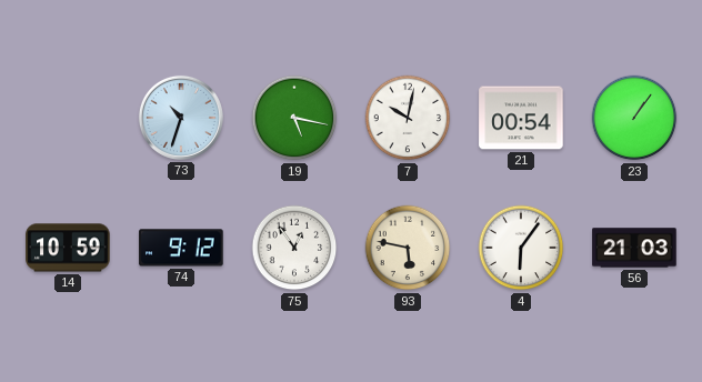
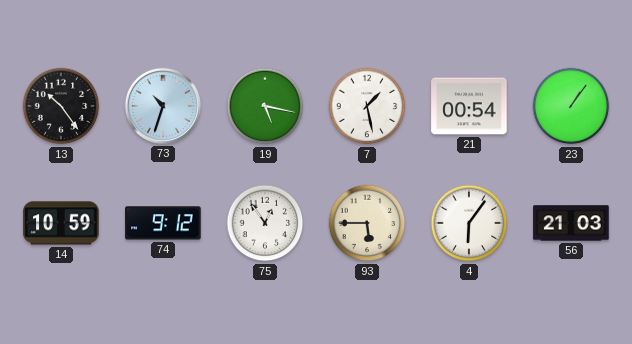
13: none -> 10:24
7: 10:02 -> 1:28
93: 5:47 -> 5:45
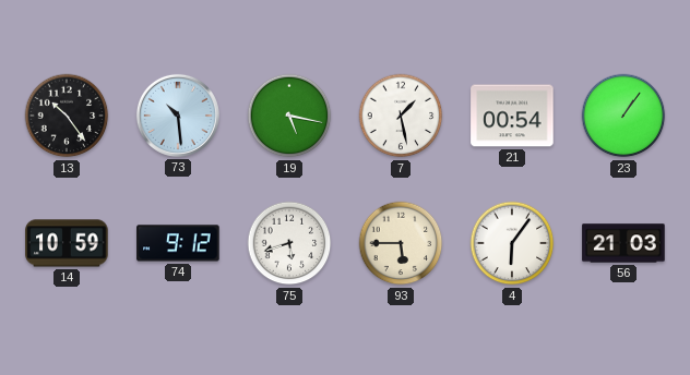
73: 10:33 -> 10:29
75: 12:54 -> 5:42
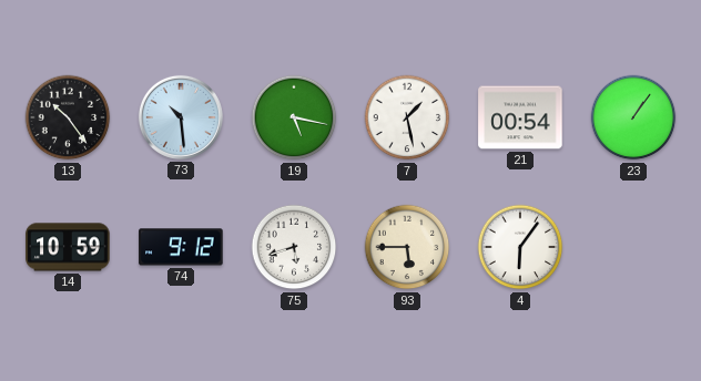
56: 21:03 -> none
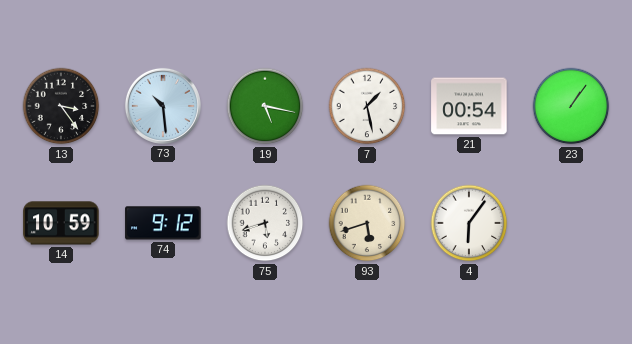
13: 10:24 -> 3:24
93: 5:45 -> 5:42
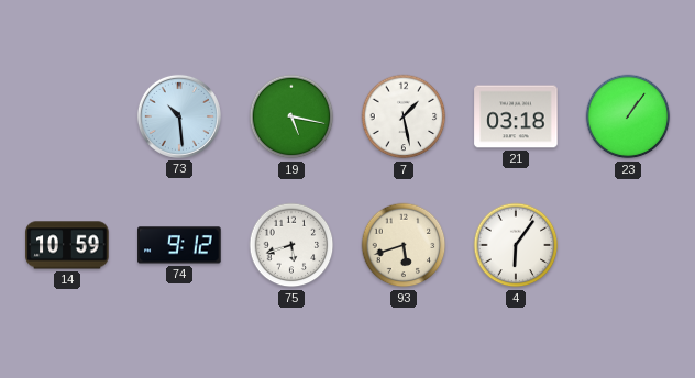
13: 3:24 -> none
21: 00:54 -> 03:18
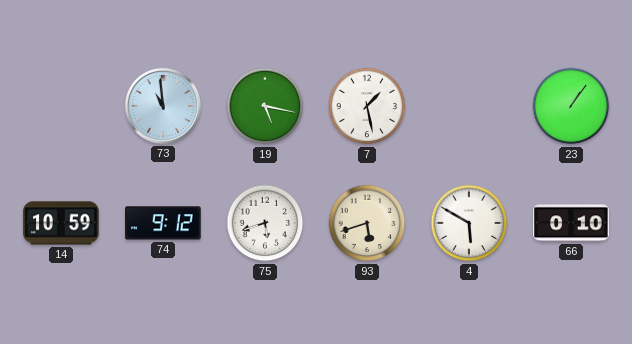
73: 10:29 -> 10:59
21: 03:18 -> none
4: 6:06 -> 5:50
66: none -> 0:10
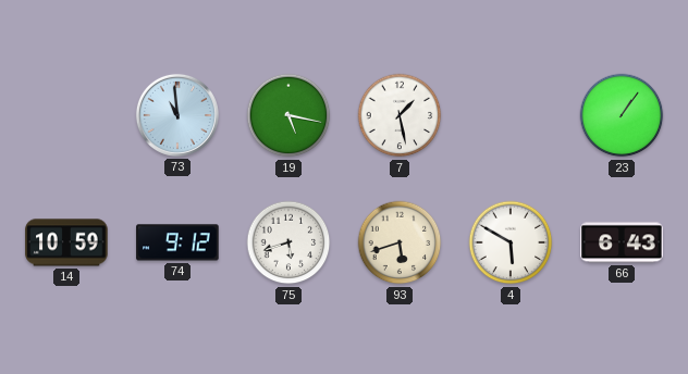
66: 0:10 -> 6:43
